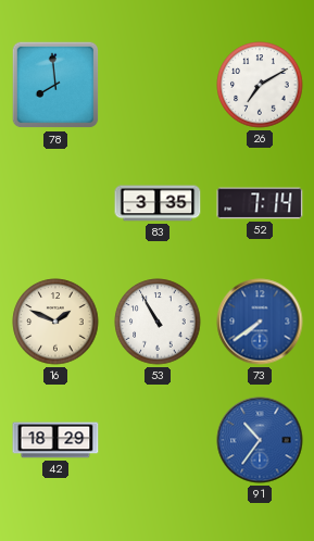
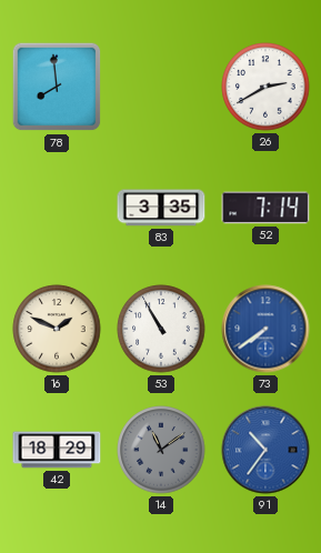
26: 7:10 -> 2:40
14: none -> 11:09
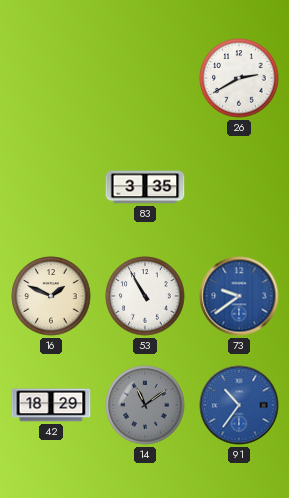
78: 7:59 -> none
52: 7:14 -> none
73: 7:39 -> 9:39
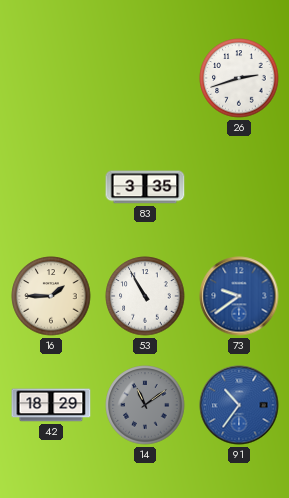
26: 2:40 -> 2:42
16: 1:49 -> 1:45
